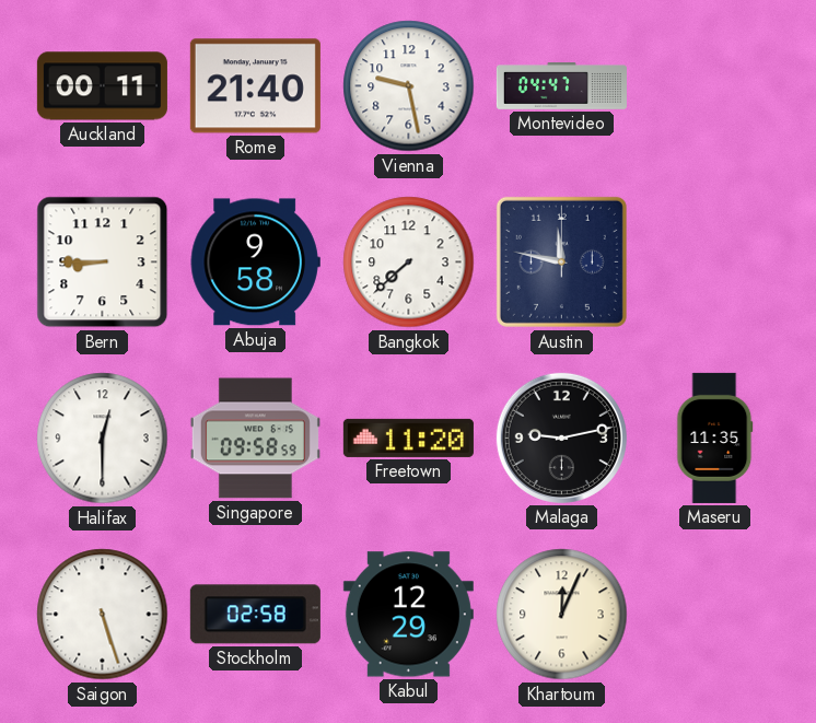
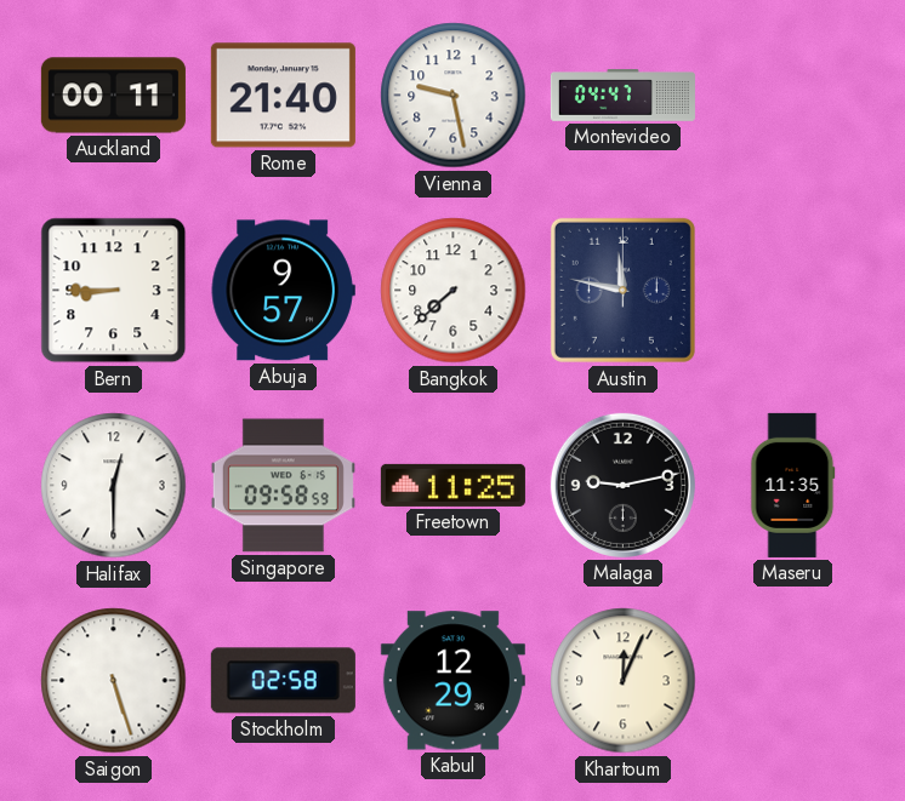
Abuja: 9:58 -> 9:57
Freetown: 11:20 -> 11:25
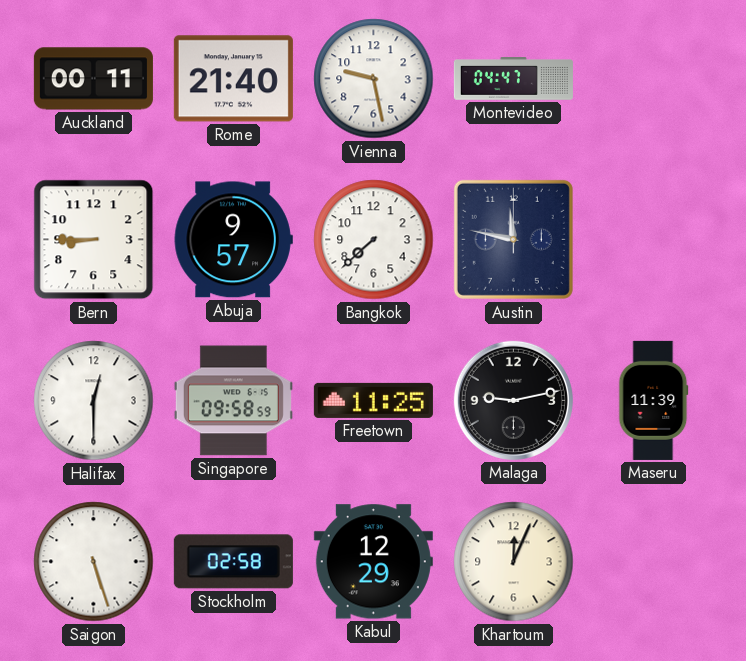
Maseru: 11:35 -> 11:39
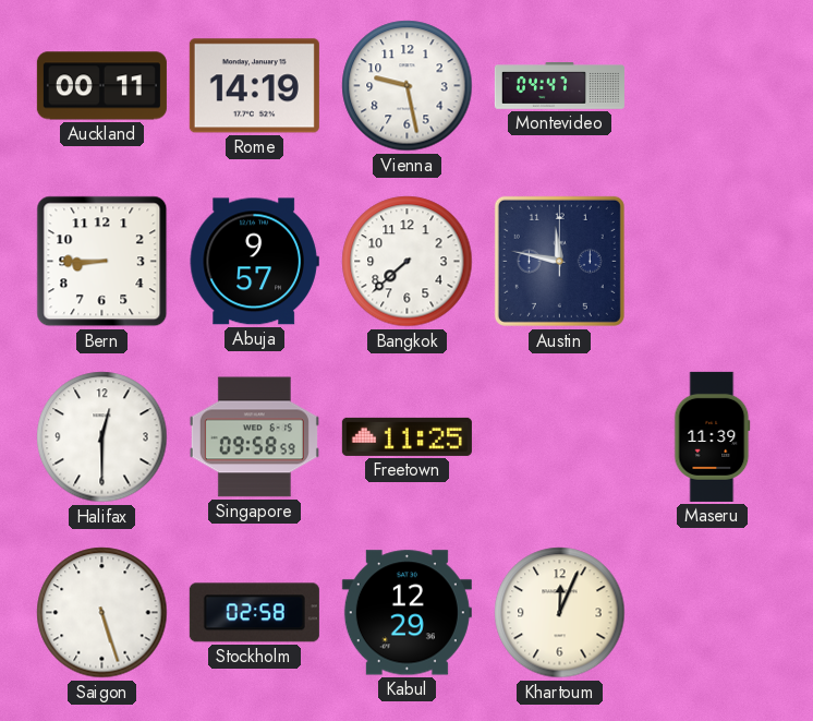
Rome: 21:40 -> 14:19
Malaga: 9:13 -> none
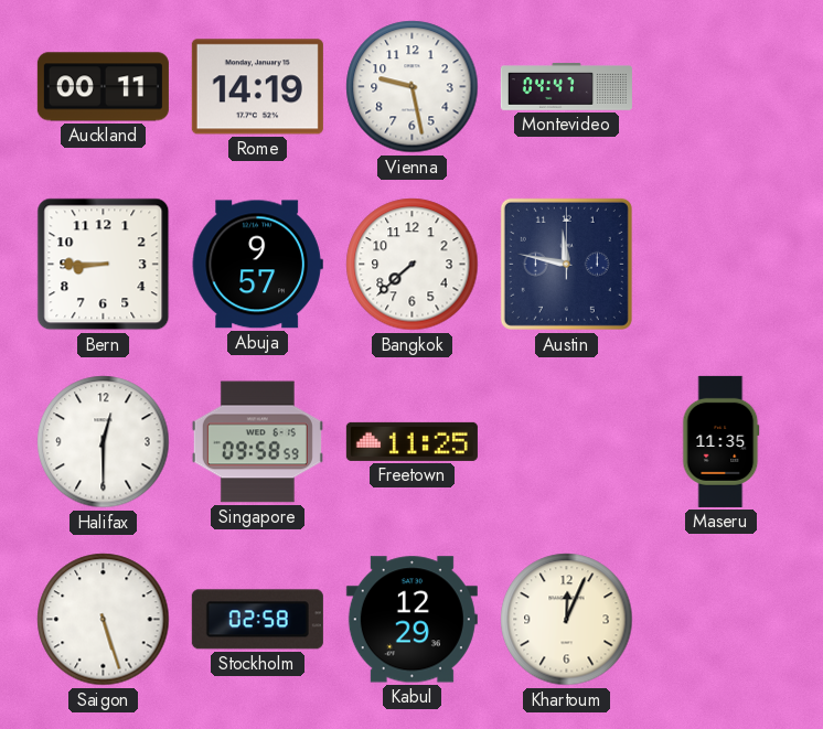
Maseru: 11:39 -> 11:35
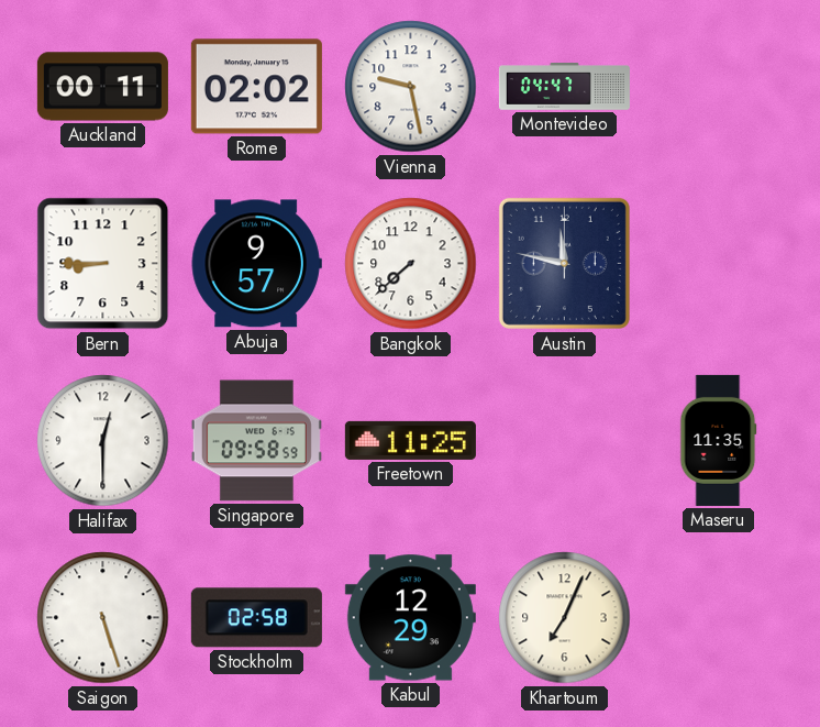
Rome: 14:19 -> 02:02
Khartoum: 12:04 -> 7:04
